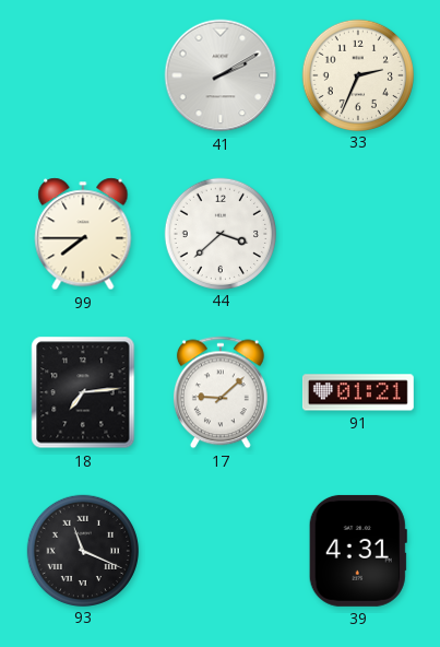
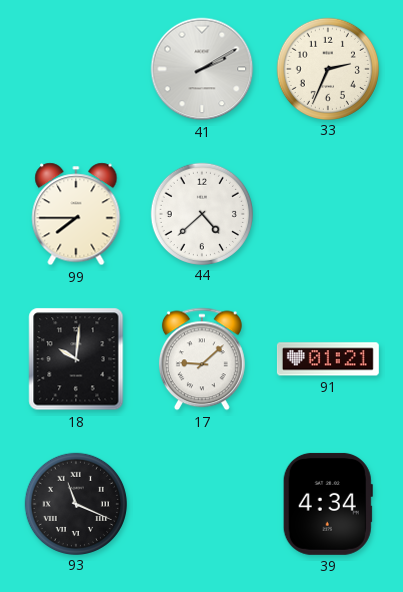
44: 3:38 -> 4:38
18: 7:14 -> 10:01
39: 4:31 -> 4:34
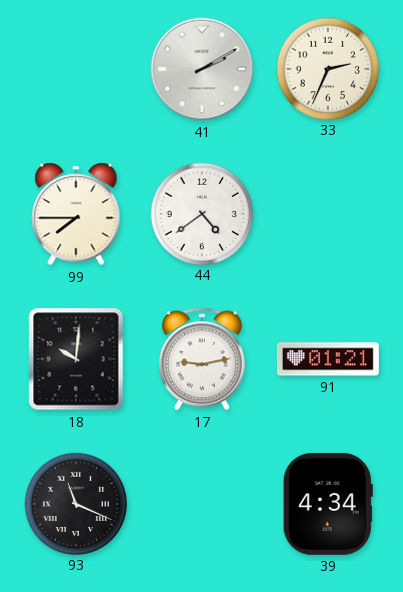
44: 4:38 -> 4:39
17: 9:08 -> 9:13
